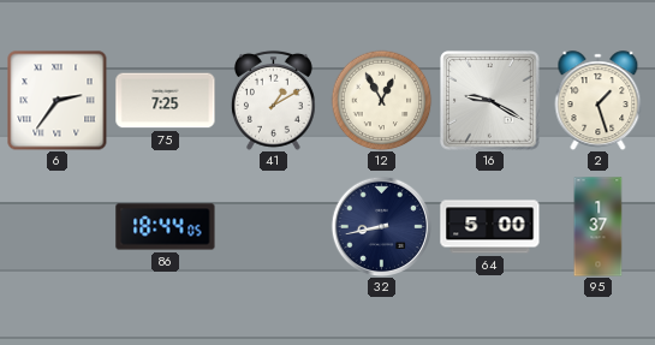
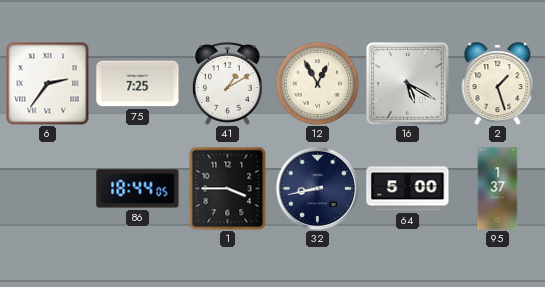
16: 9:20 -> 5:20
1: none -> 3:45
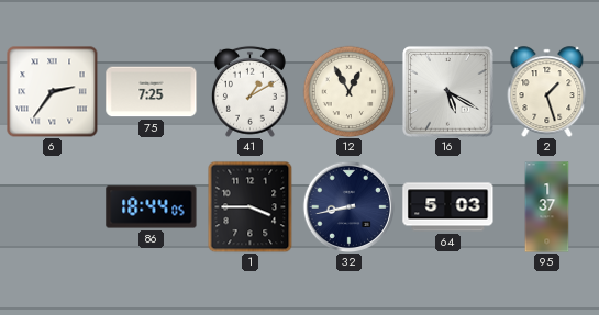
64: 5:00 -> 5:03
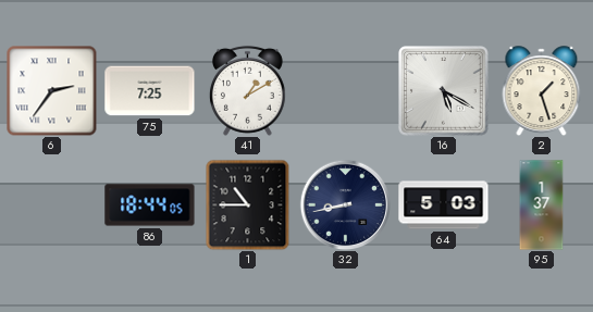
12: 12:55 -> none
1: 3:45 -> 10:45
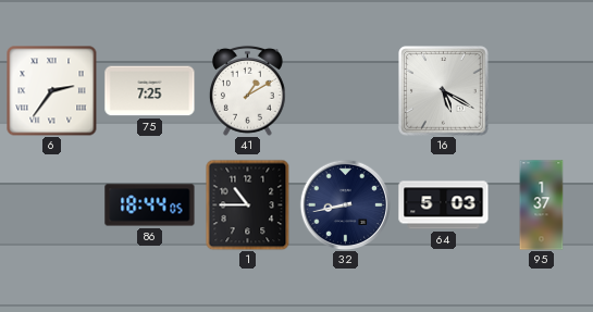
2: 1:27 -> none
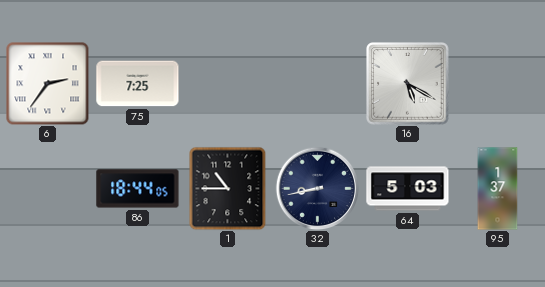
41: 1:10 -> none
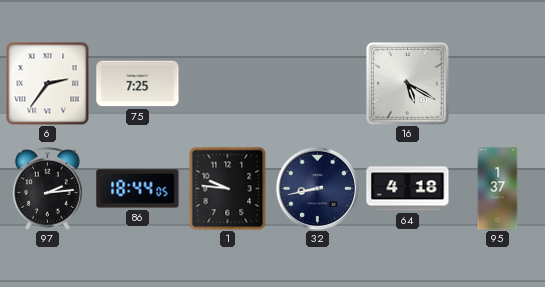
97: none -> 2:14
1: 10:45 -> 9:46
64: 5:03 -> 4:18
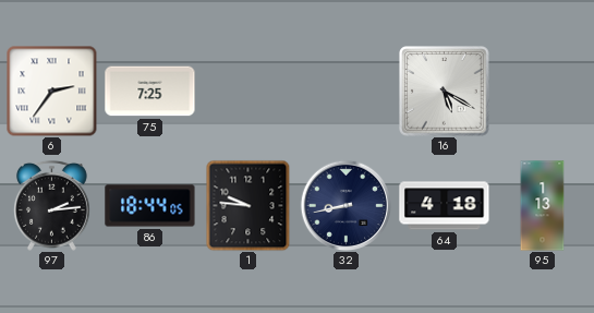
95: 1:37 -> 1:13
